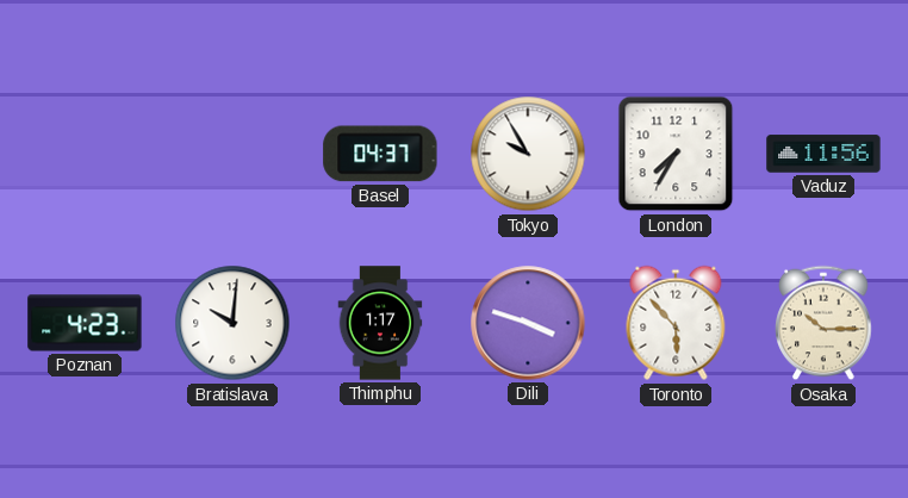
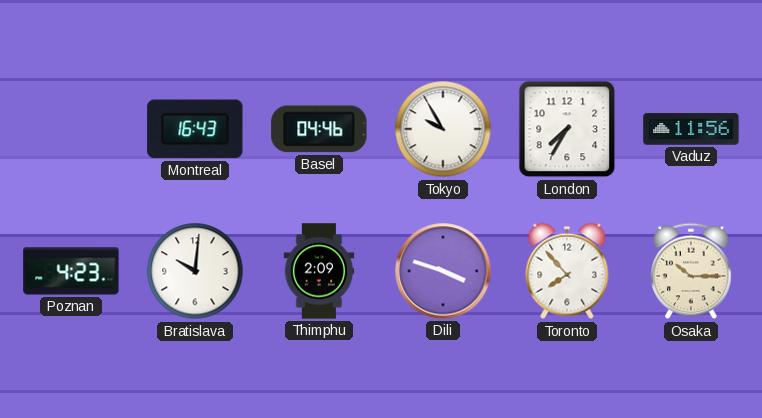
Montreal: none -> 16:43
Basel: 04:37 -> 04:46
Thimphu: 1:17 -> 2:09
Toronto: 5:53 -> 7:53
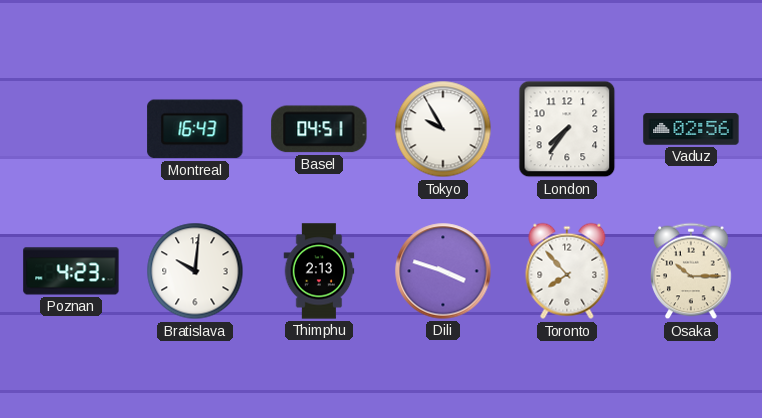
Basel: 04:46 -> 04:51
London: 7:35 -> 7:36
Vaduz: 11:56 -> 02:56
Thimphu: 2:09 -> 2:13
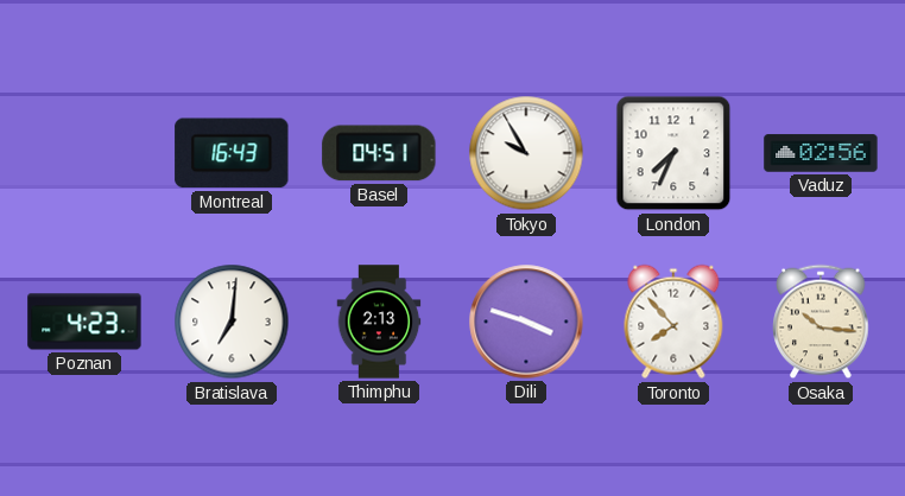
London: 7:36 -> 7:34
Bratislava: 10:01 -> 7:01
Osaka: 10:15 -> 10:16
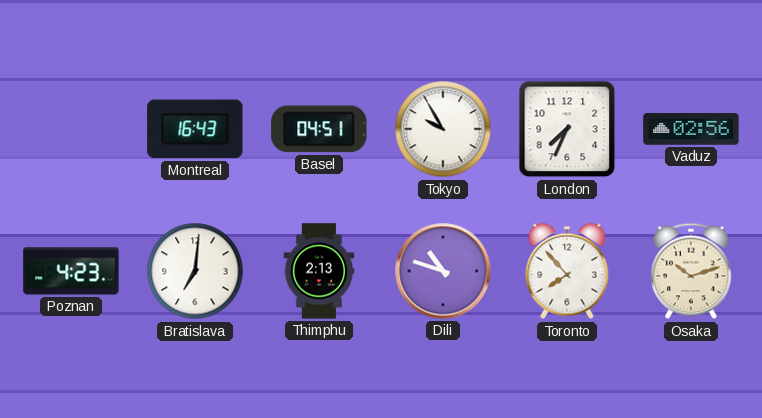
Dili: 3:48 -> 10:48
Osaka: 10:16 -> 10:12
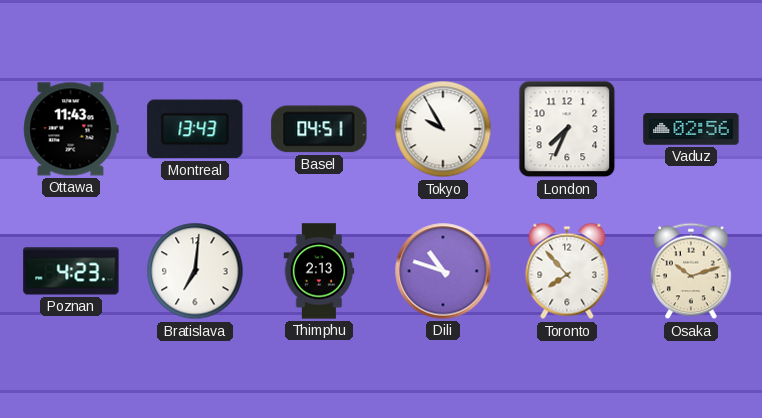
Ottawa: none -> 11:43
Montreal: 16:43 -> 13:43
